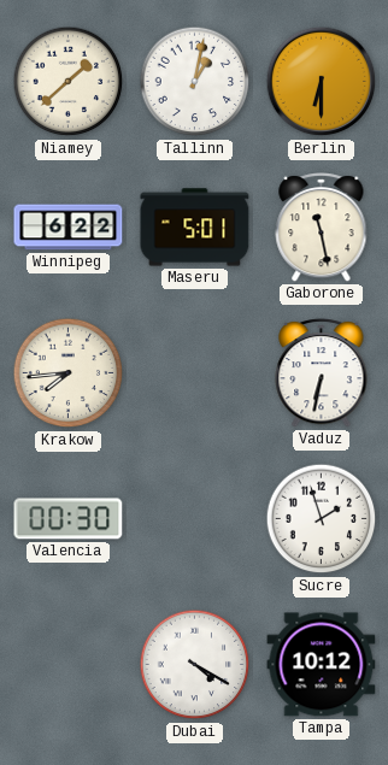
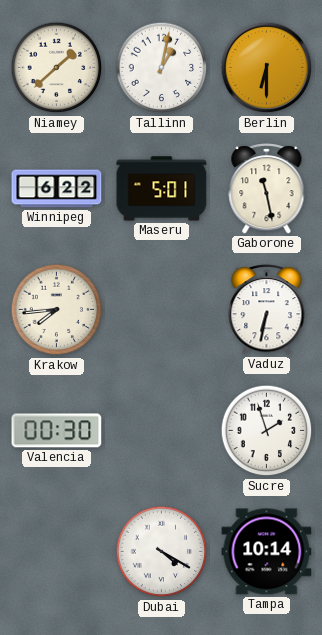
Tampa: 10:12 -> 10:14
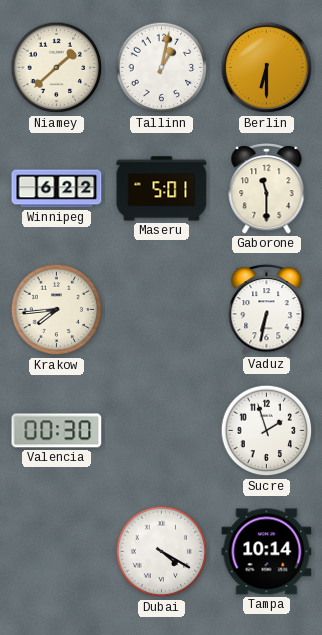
Gaborone: 11:28 -> 11:30
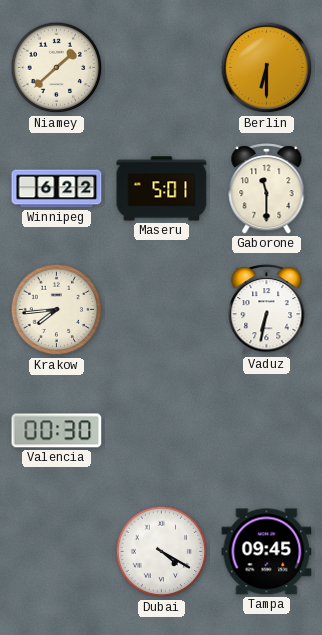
Tallinn: 1:02 -> none
Sucre: 1:57 -> none
Tampa: 10:14 -> 09:45
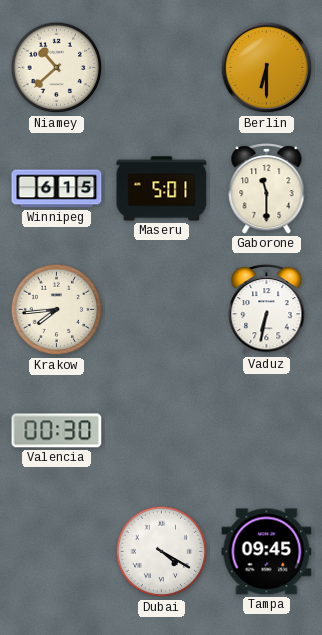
Niamey: 1:38 -> 10:38
Winnipeg: 6:22 -> 6:15
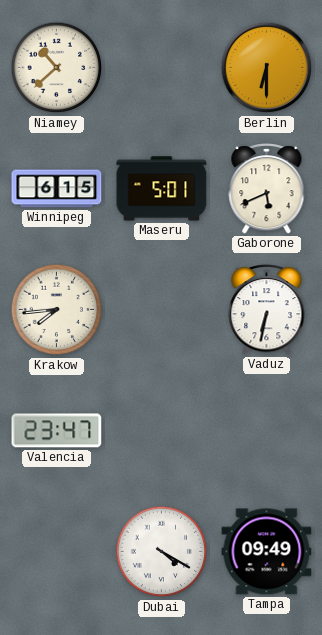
Gaborone: 11:30 -> 5:41
Valencia: 00:30 -> 23:47
Tampa: 09:45 -> 09:49
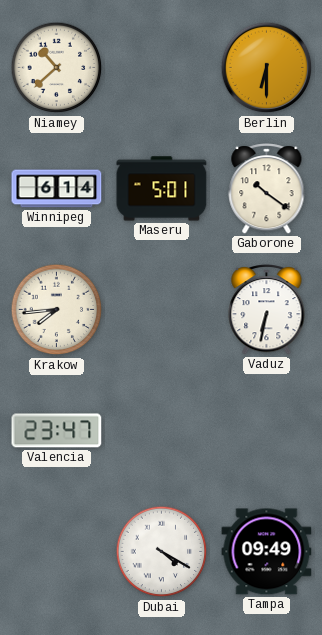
Winnipeg: 6:15 -> 6:14
Gaborone: 5:41 -> 10:21
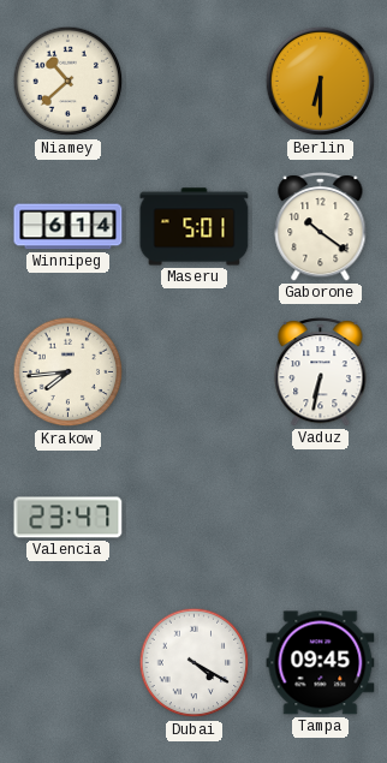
Tampa: 09:49 -> 09:45
